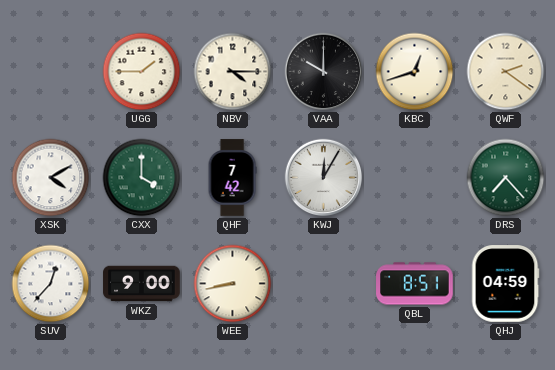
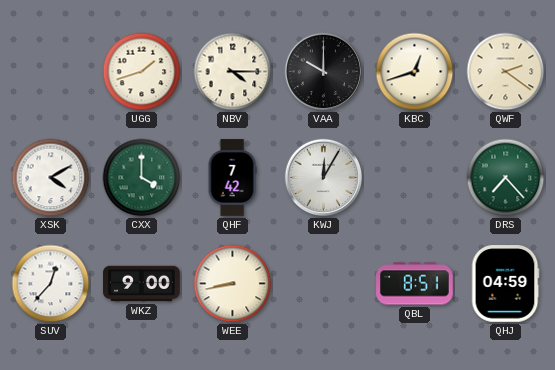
UGG: 1:45 -> 1:42
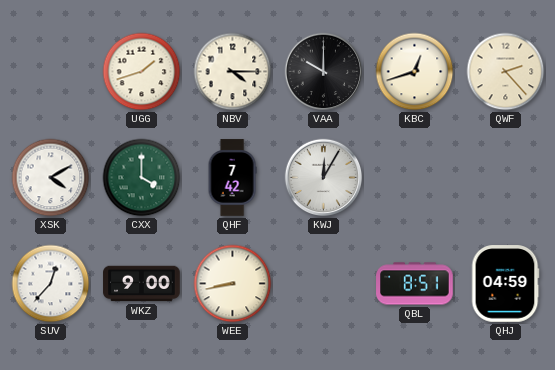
QWF: 2:21 -> 2:23
DRS: 7:23 -> none
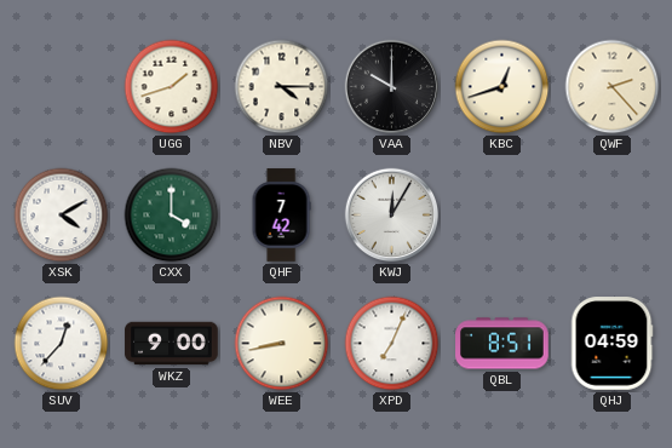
XPD: none -> 7:04
